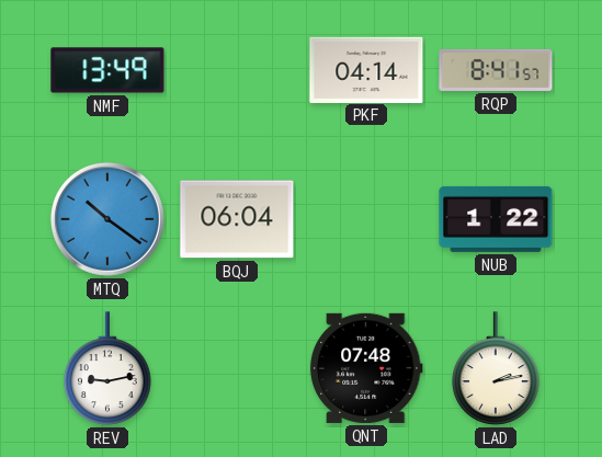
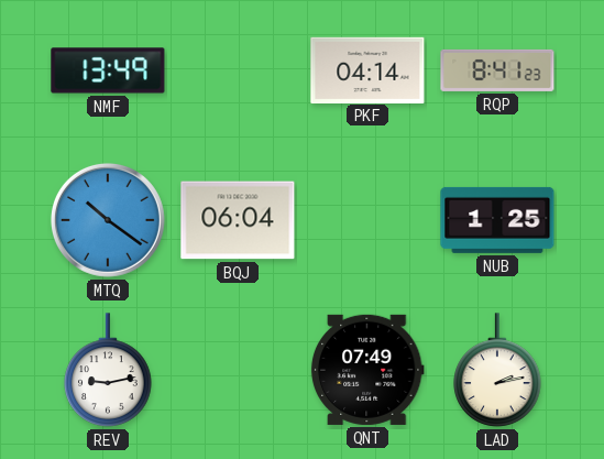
RQP: 8:41:57 -> 8:41:23
NUB: 1:22 -> 1:25
QNT: 07:48 -> 07:49
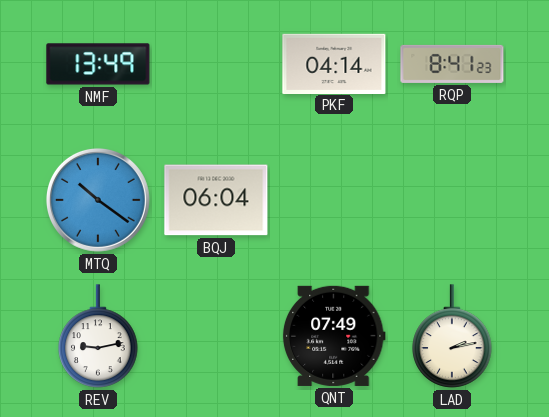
NUB: 1:25 -> none
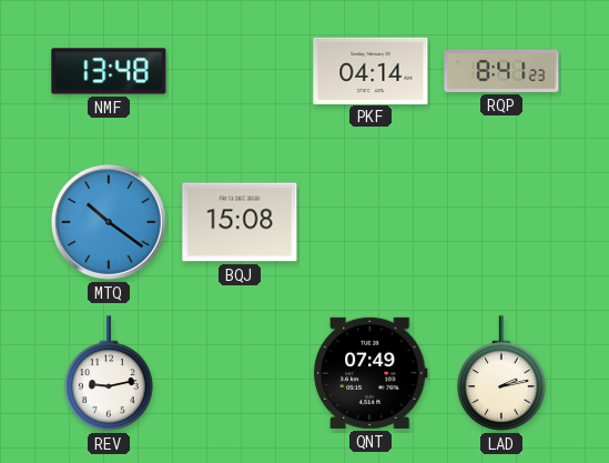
NMF: 13:49 -> 13:48
BQJ: 06:04 -> 15:08
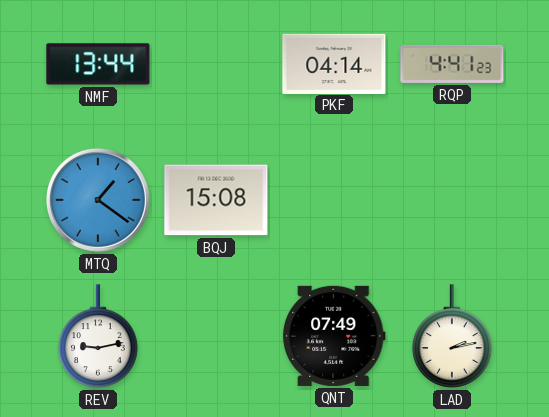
NMF: 13:48 -> 13:44
RQP: 8:41 -> 4:41
MTQ: 10:21 -> 1:21
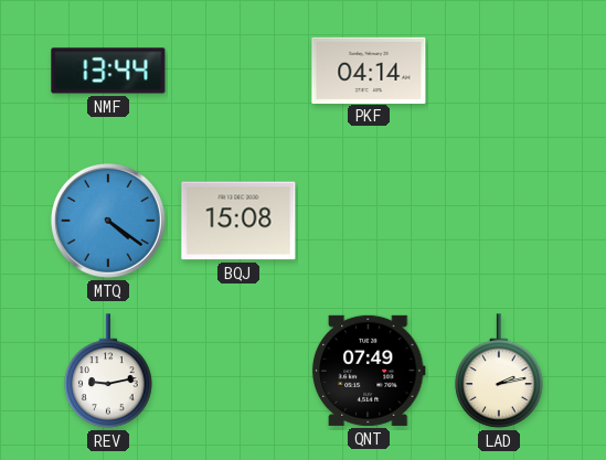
RQP: 4:41 -> none
MTQ: 1:21 -> 4:21
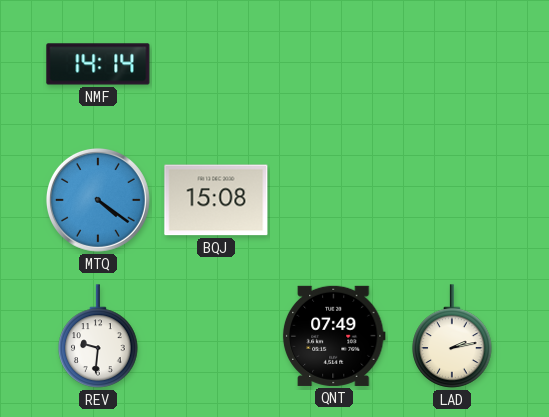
NMF: 13:44 -> 14:14
PKF: 04:14 -> none
REV: 9:13 -> 9:31
